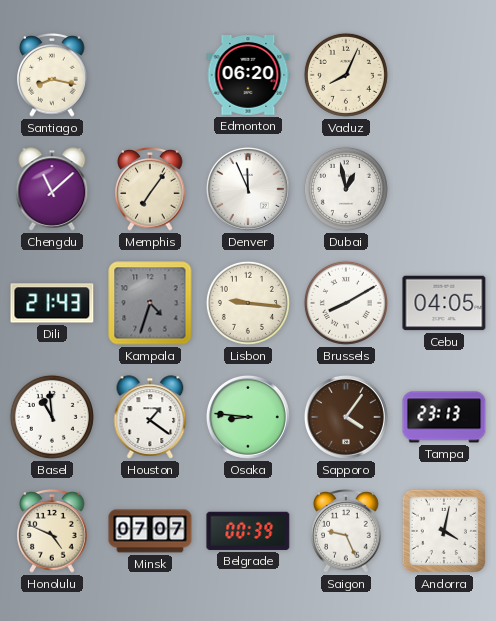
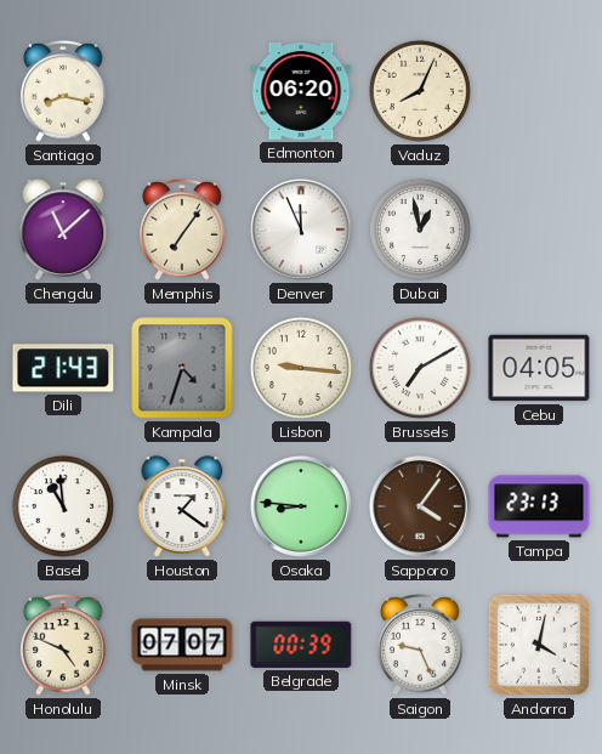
Brussels: 8:10 -> 7:10
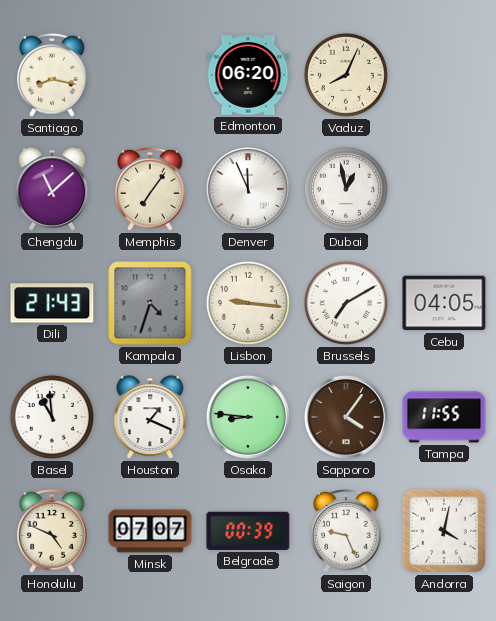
Houston: 1:21 -> 1:19
Tampa: 23:13 -> 11:55
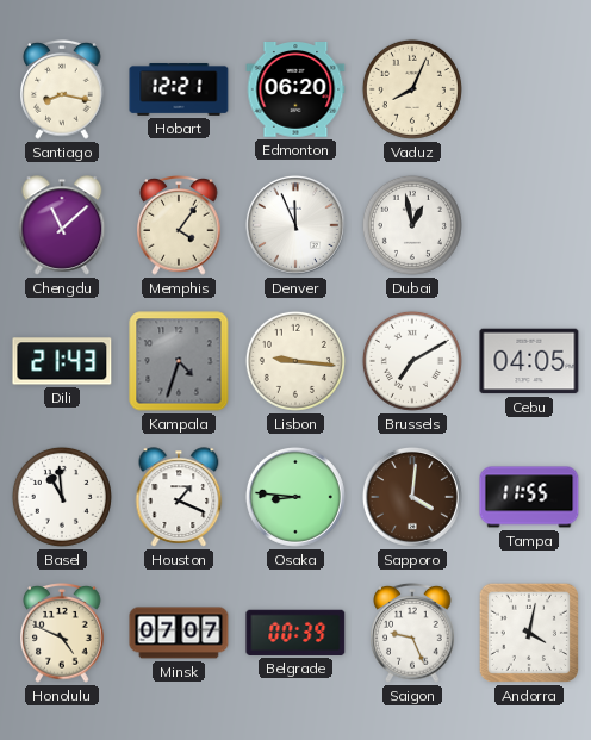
Hobart: none -> 12:21
Memphis: 7:06 -> 4:06
Sapporo: 4:06 -> 4:01
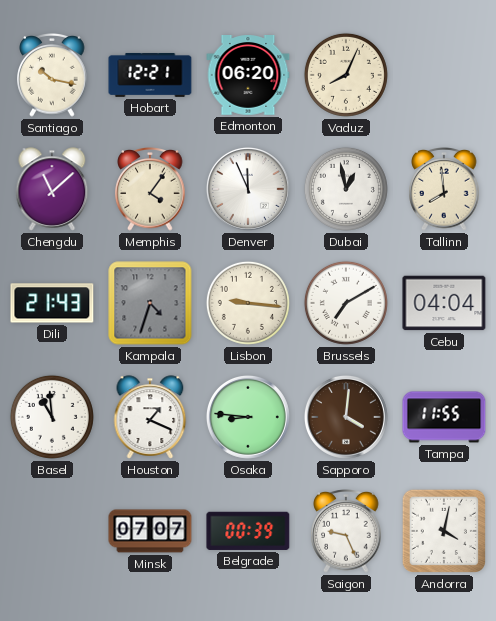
Santiago: 8:17 -> 10:17
Tallinn: none -> 7:59
Cebu: 04:05 -> 04:04
Honolulu: 4:49 -> none
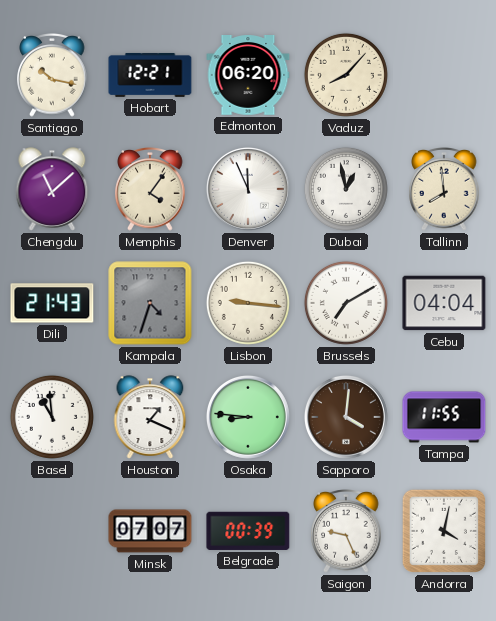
Vaduz: 8:04 -> 8:07
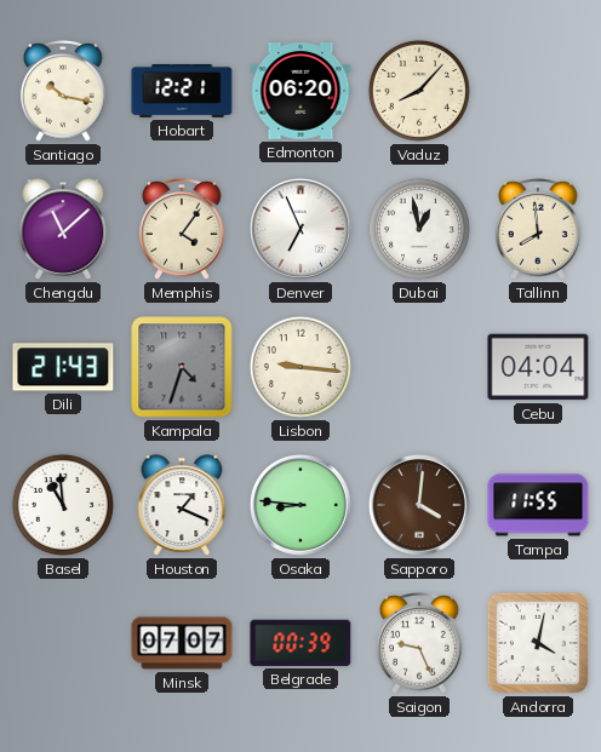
Denver: 11:56 -> 6:56
Brussels: 7:10 -> none
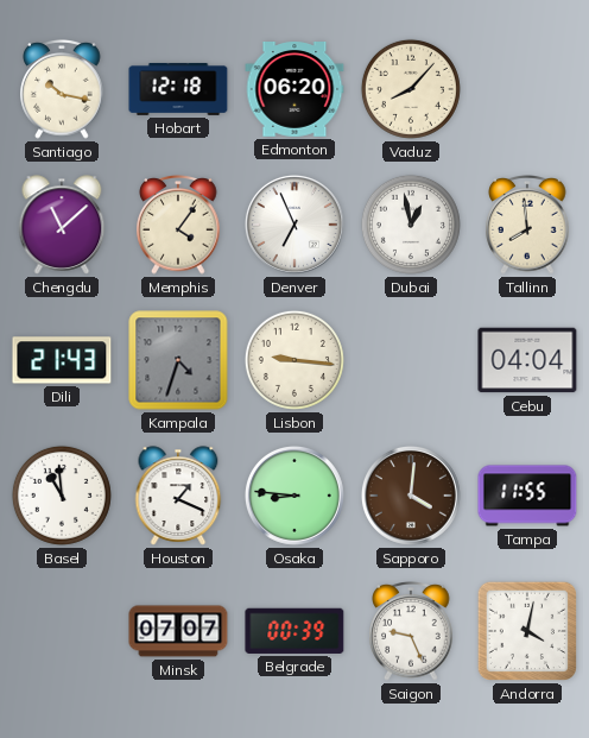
Hobart: 12:21 -> 12:18
